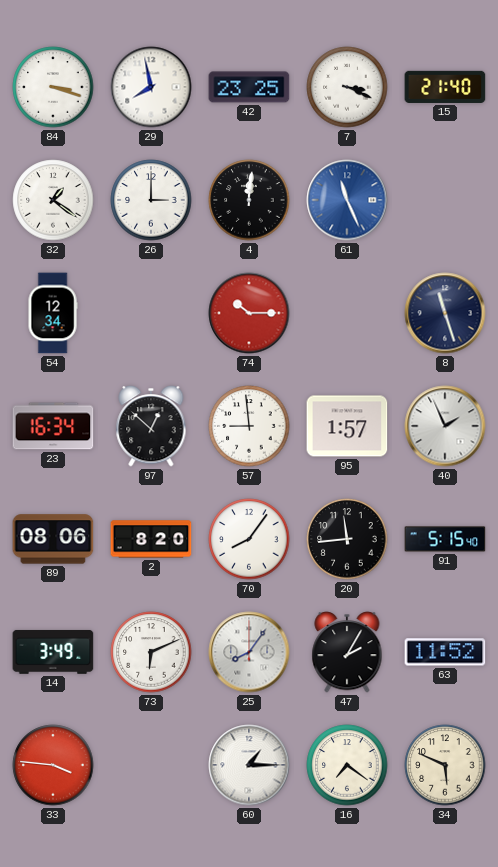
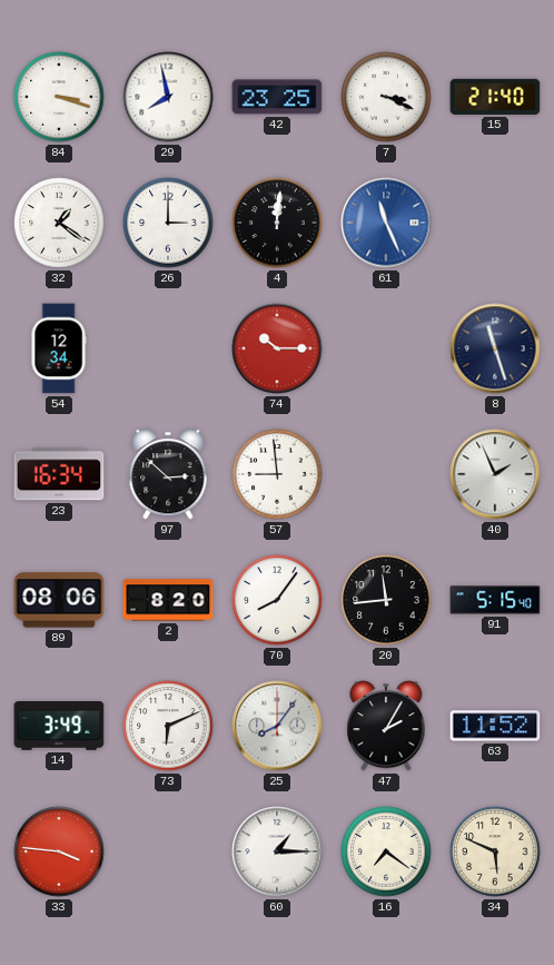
97: 12:52 -> 2:52
95: 1:57 -> none
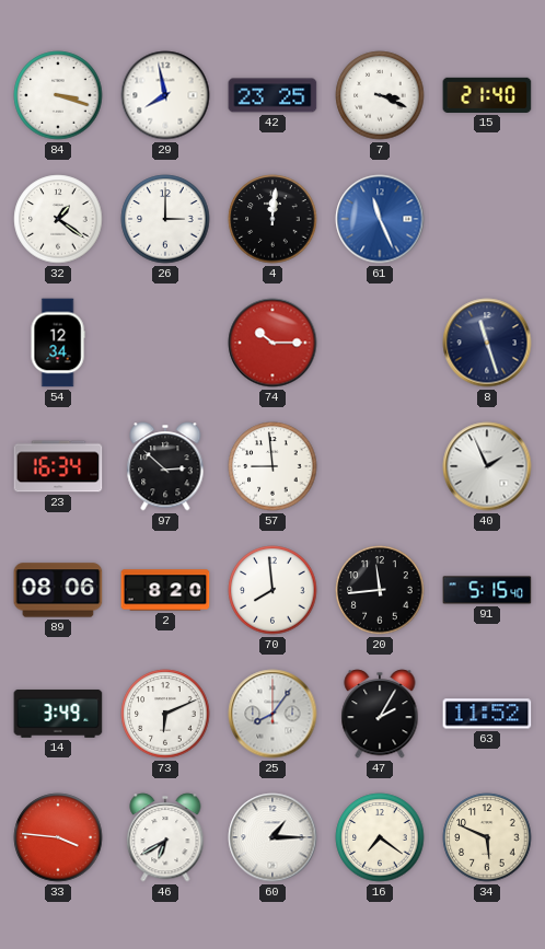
70: 8:06 -> 7:59
46: none -> 6:40
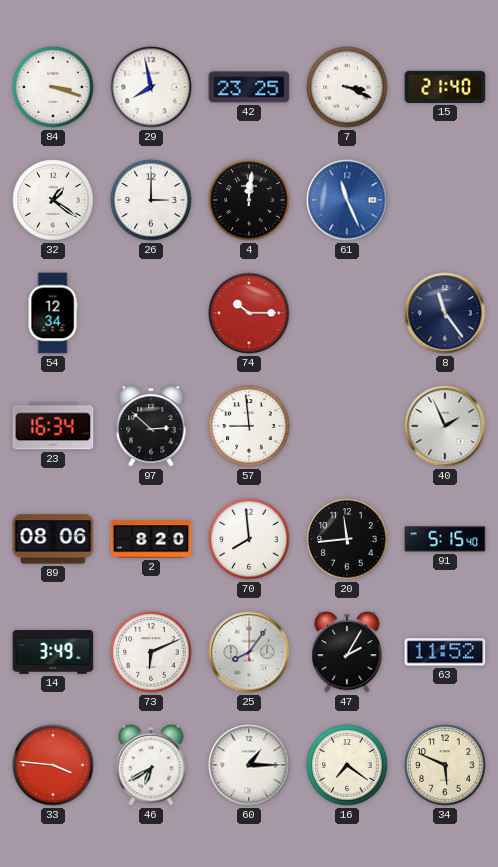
8: 11:27 -> 11:24
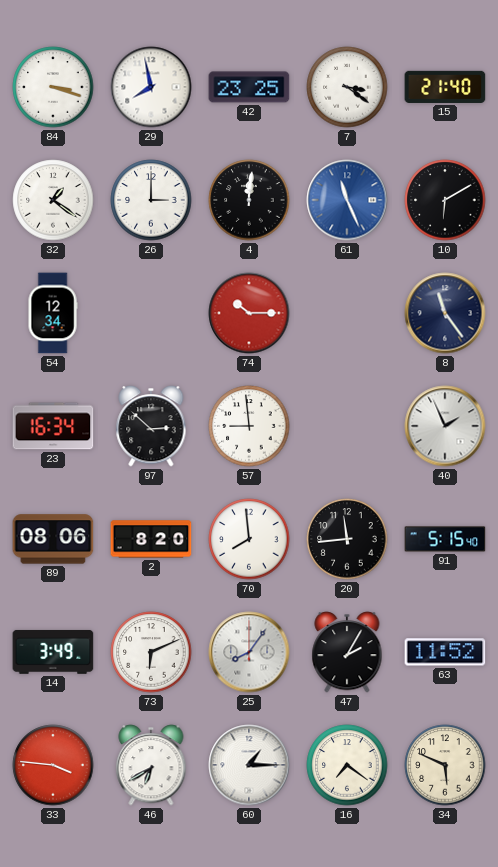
7: 3:19 -> 3:21
10: none -> 6:10
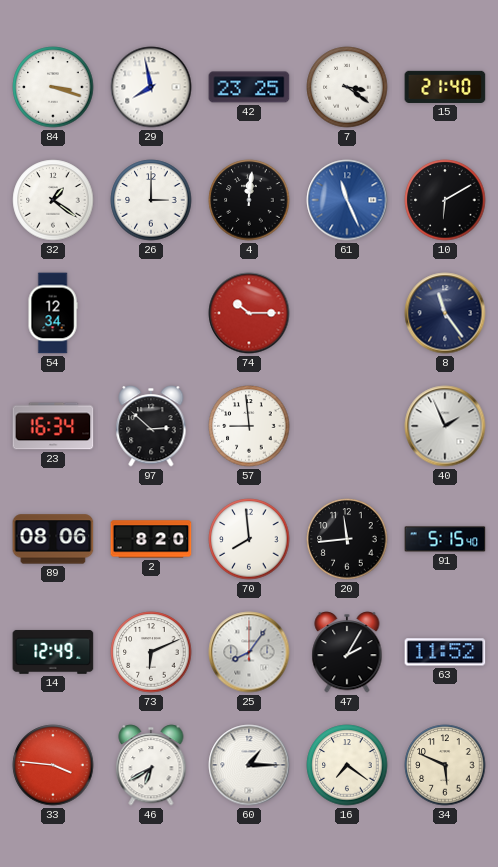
14: 3:49 -> 12:49
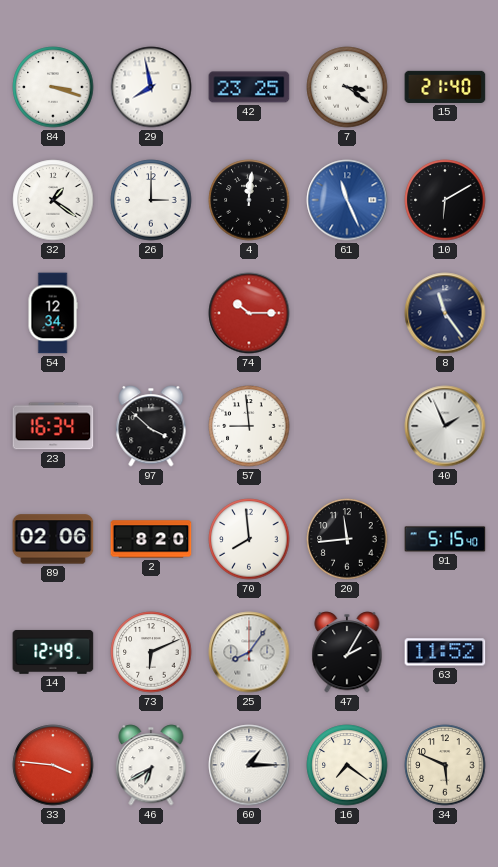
97: 2:52 -> 3:52
89: 08:06 -> 02:06
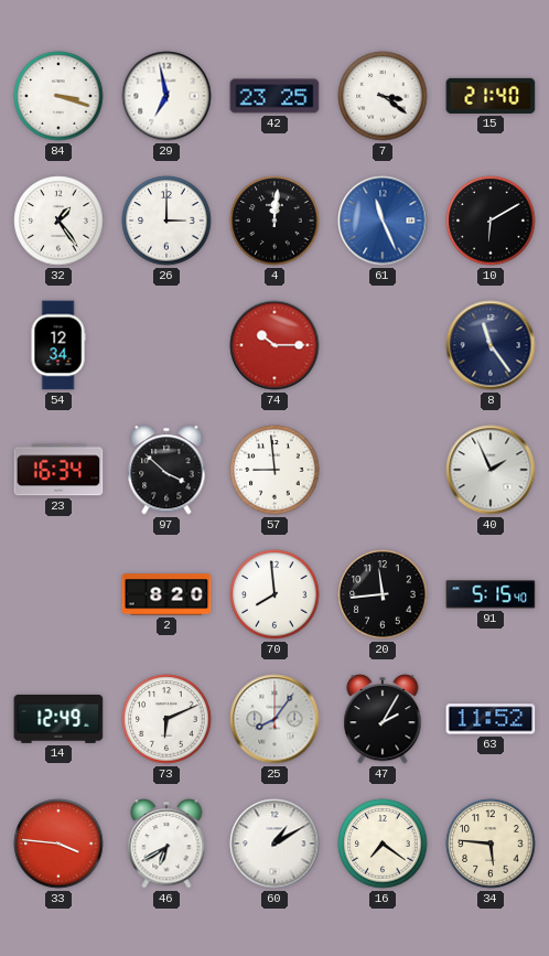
29: 7:58 -> 6:58
32: 1:21 -> 1:24
89: 02:06 -> none
60: 1:15 -> 1:10
34: 5:49 -> 5:46
